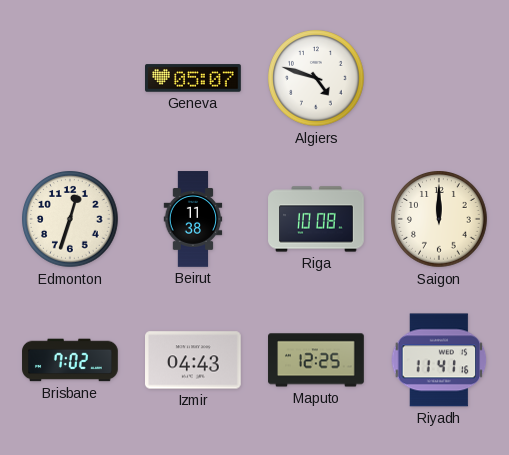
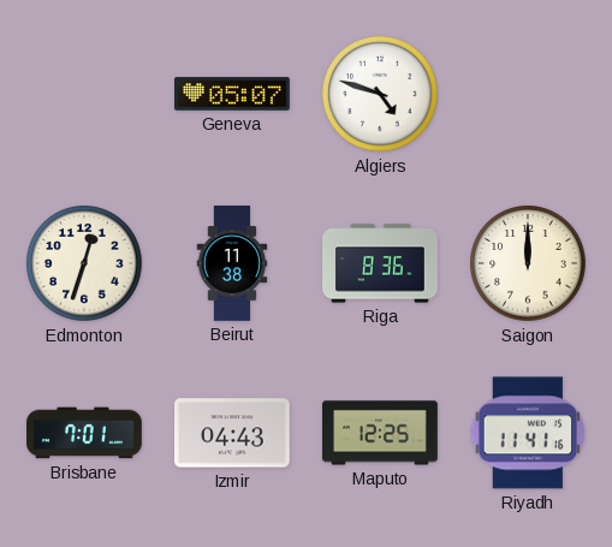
Riga: 10:08 -> 8:36
Brisbane: 7:02 -> 7:01
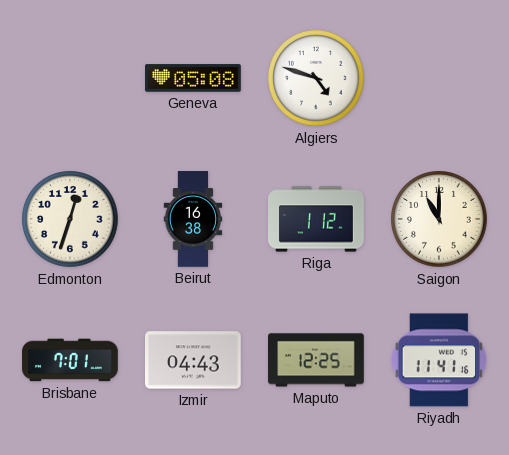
Geneva: 05:07 -> 05:08
Beirut: 11:38 -> 16:38
Riga: 8:36 -> 1:12
Saigon: 12:00 -> 11:00
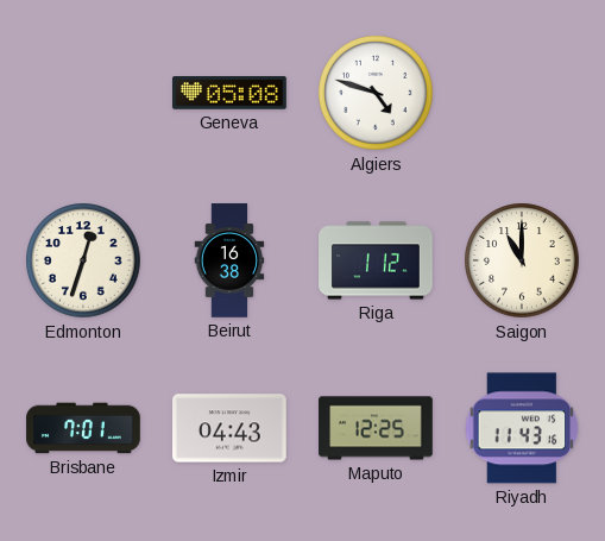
Riyadh: 11:41 -> 11:43
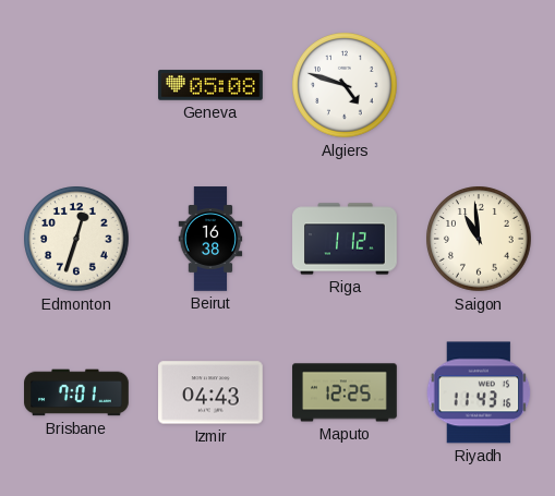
Saigon: 11:00 -> 10:59
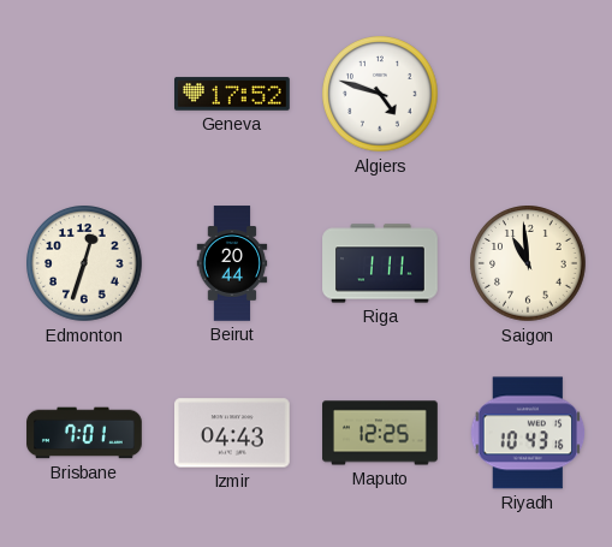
Geneva: 05:08 -> 17:52
Beirut: 16:38 -> 20:44
Riga: 1:12 -> 1:11
Riyadh: 11:43 -> 10:43
